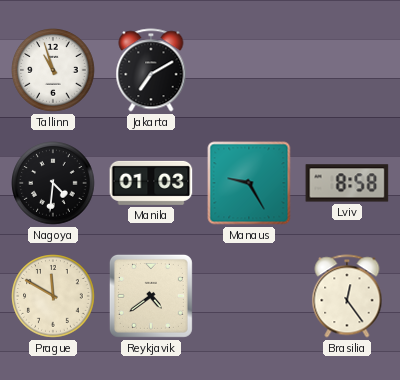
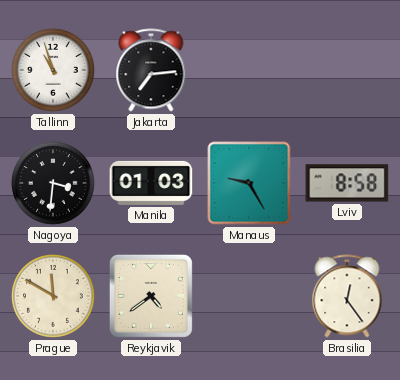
Jakarta: 7:10 -> 7:14
Nagoya: 4:31 -> 3:31
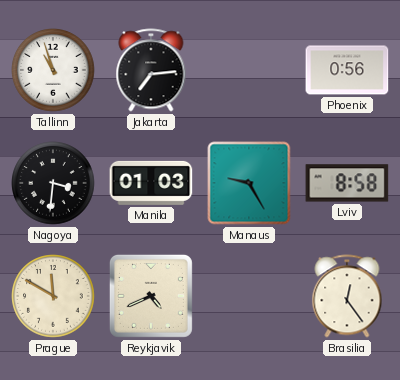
Phoenix: none -> 0:56
Reykjavik: 4:39 -> 4:41
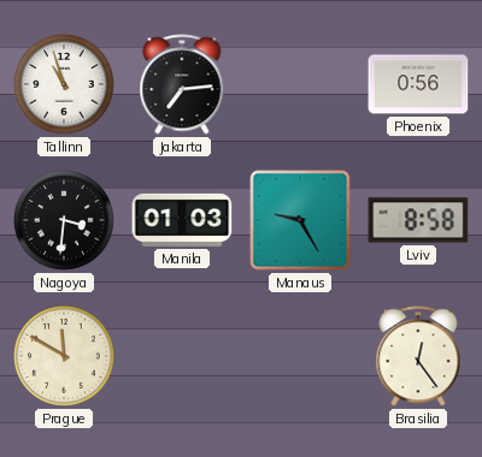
Reykjavik: 4:41 -> none
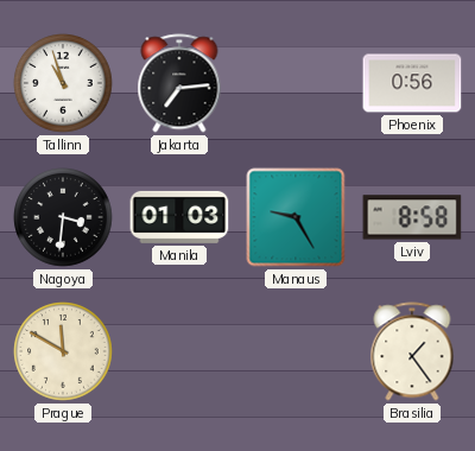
Brasilia: 12:24 -> 1:24
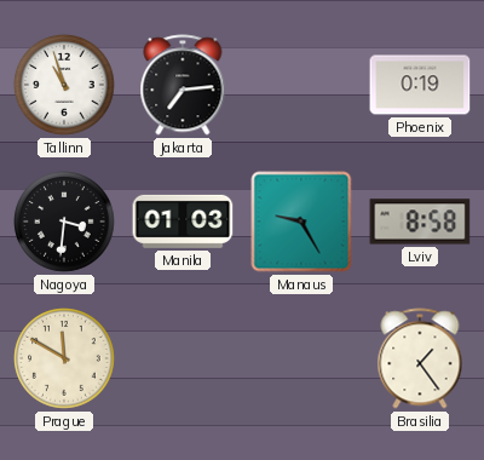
Phoenix: 0:56 -> 0:19
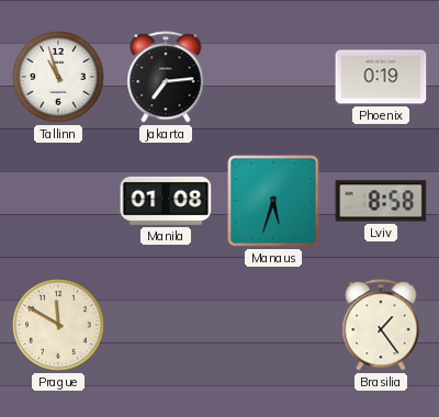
Nagoya: 3:31 -> none
Manila: 01:03 -> 01:08
Manaus: 9:25 -> 5:33
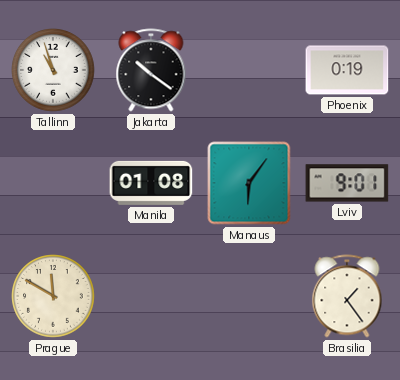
Jakarta: 7:14 -> 10:21
Manaus: 5:33 -> 6:06
Lviv: 8:58 -> 9:01
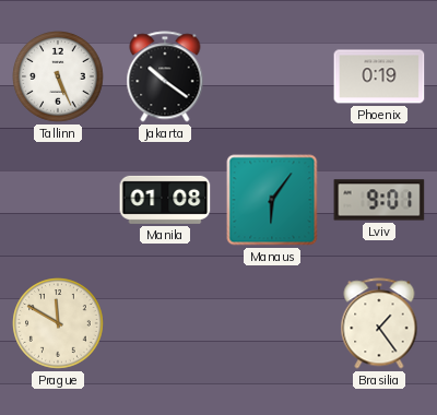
Tallinn: 10:57 -> 5:26
